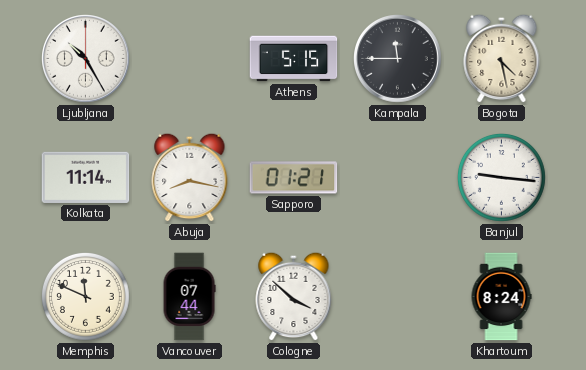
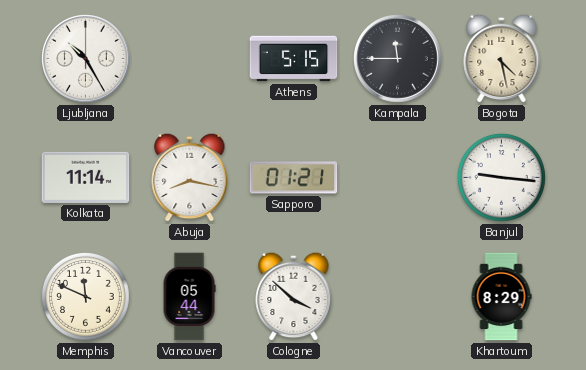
Vancouver: 07:44 -> 05:44
Khartoum: 8:24 -> 8:29
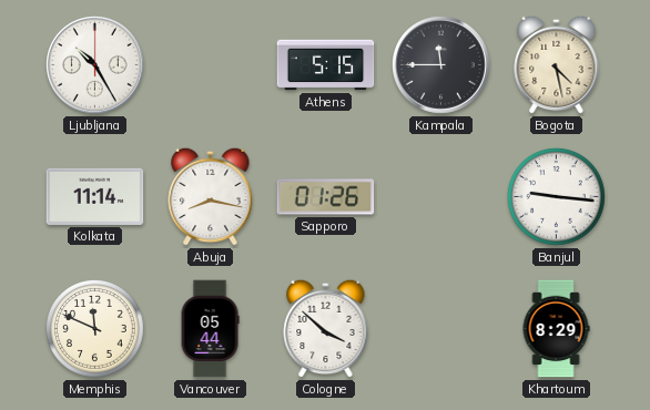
Sapporo: 01:21 -> 01:26
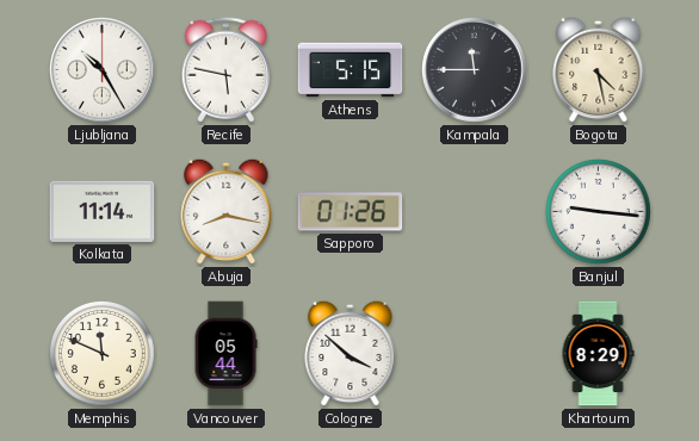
Recife: none -> 5:47
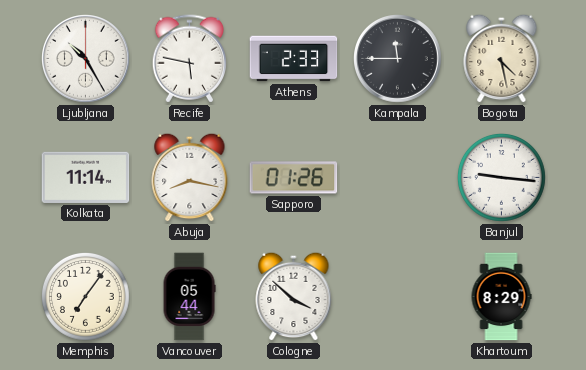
Athens: 5:15 -> 2:33
Memphis: 11:49 -> 7:06
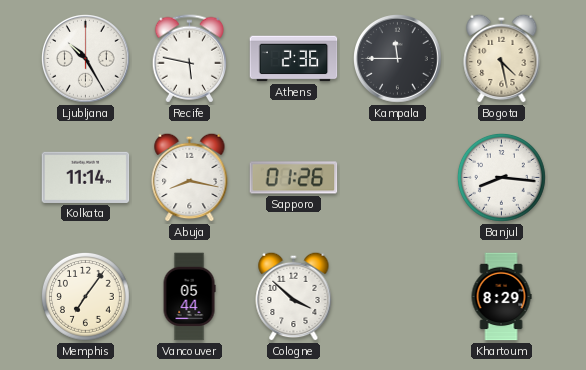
Athens: 2:33 -> 2:36
Banjul: 9:16 -> 8:16
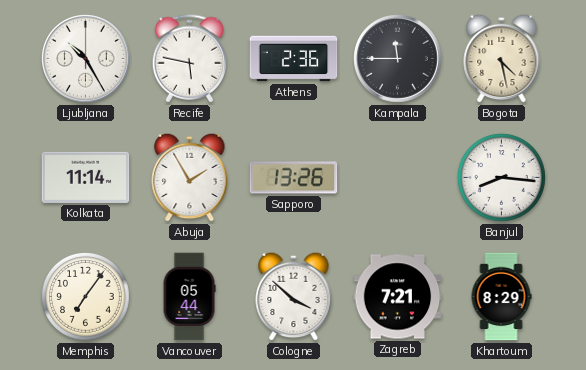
Abuja: 8:17 -> 1:55
Sapporo: 01:26 -> 13:26
Zagreb: none -> 7:21
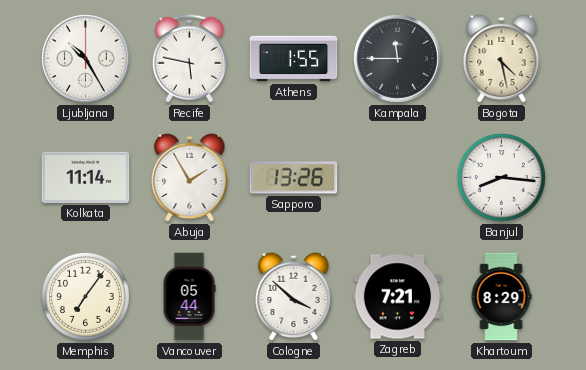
Athens: 2:36 -> 1:55
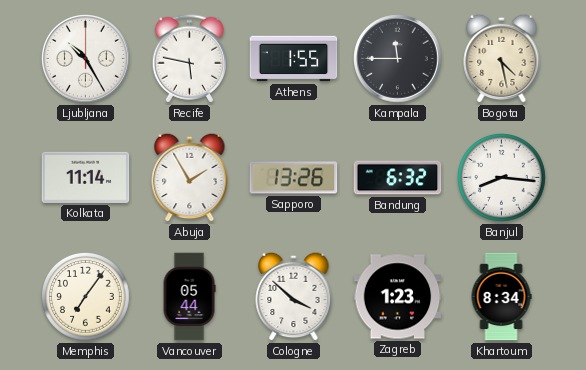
Bandung: none -> 6:32
Zagreb: 7:21 -> 1:23
Khartoum: 8:29 -> 8:34
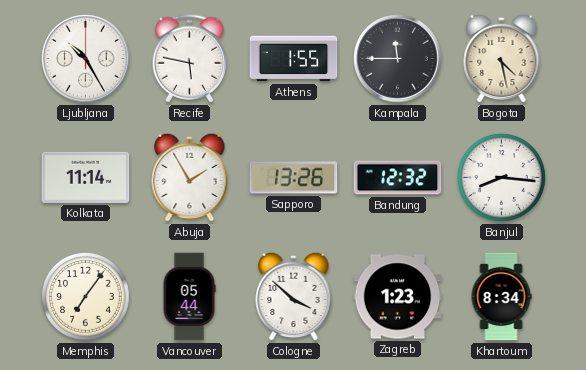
Bandung: 6:32 -> 12:32
